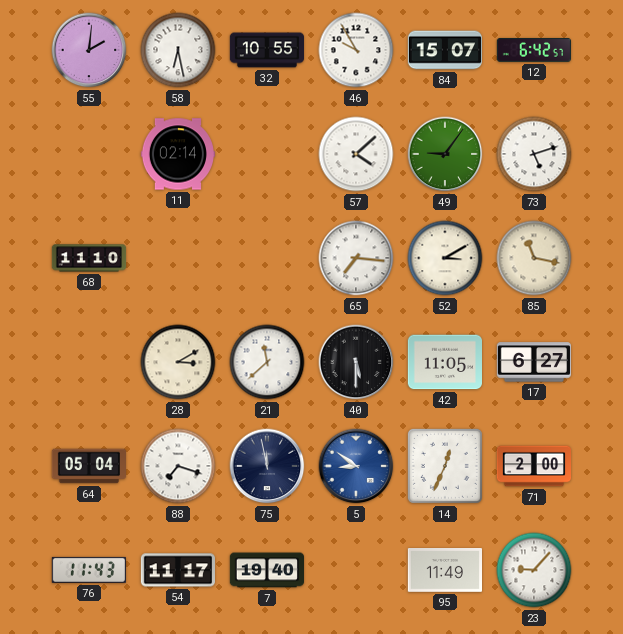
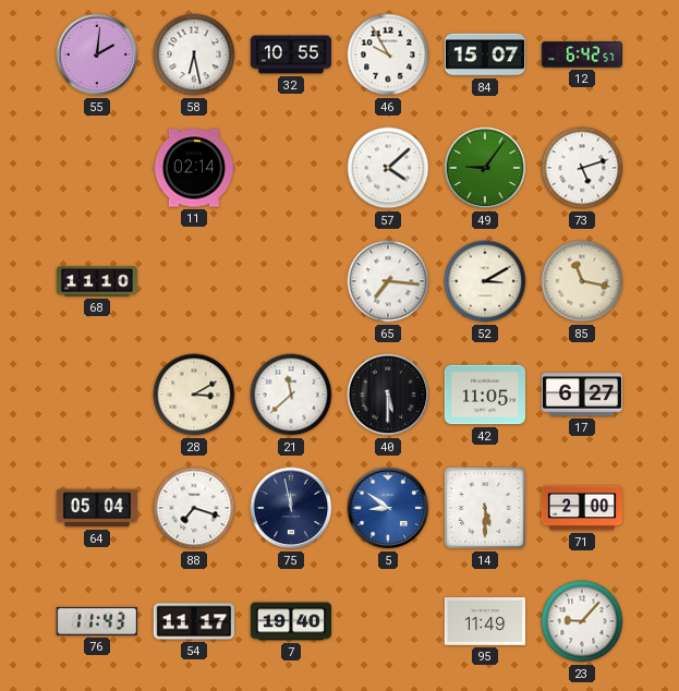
14: 12:34 -> 5:30
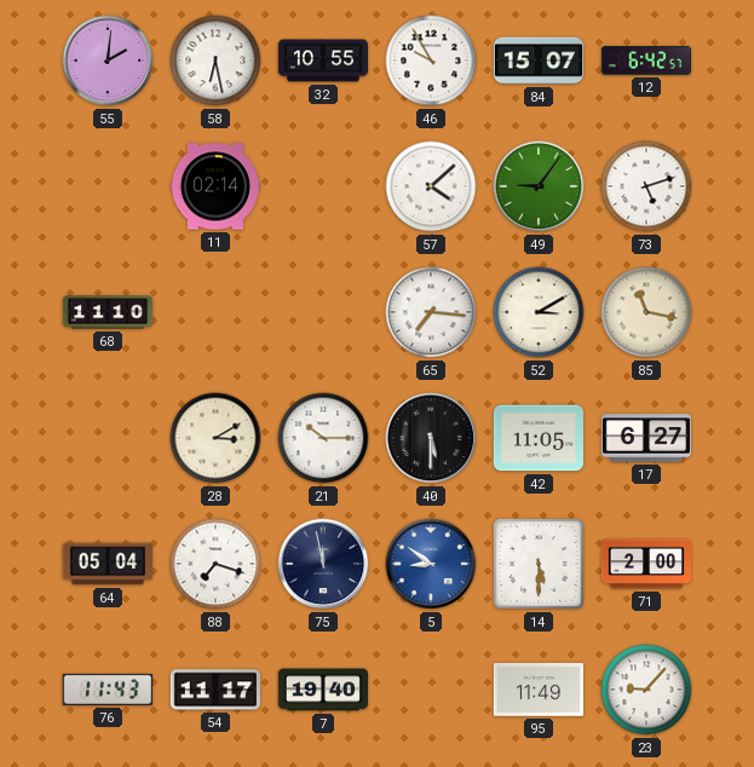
21: 11:38 -> 10:15
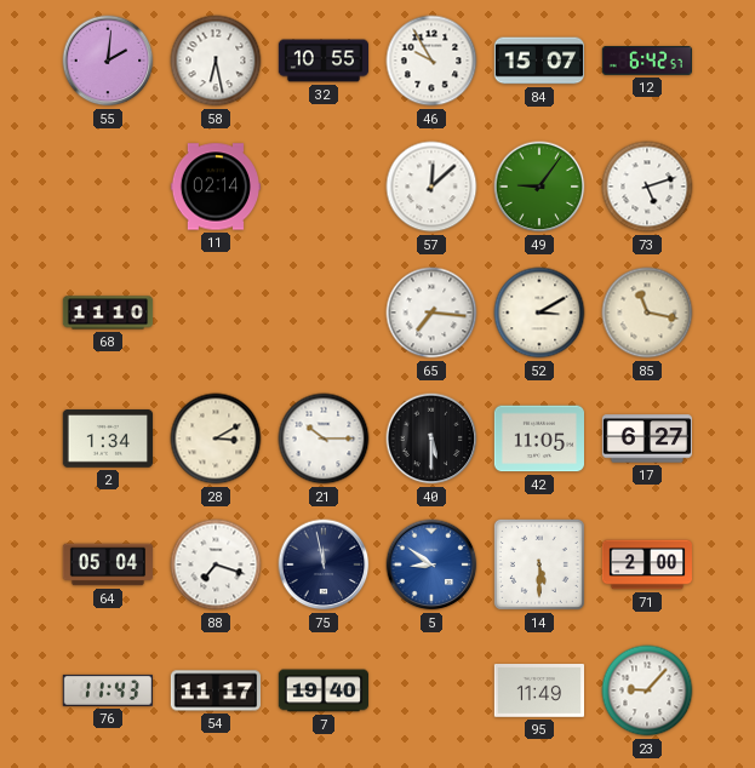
57: 4:08 -> 12:08
2: none -> 1:34
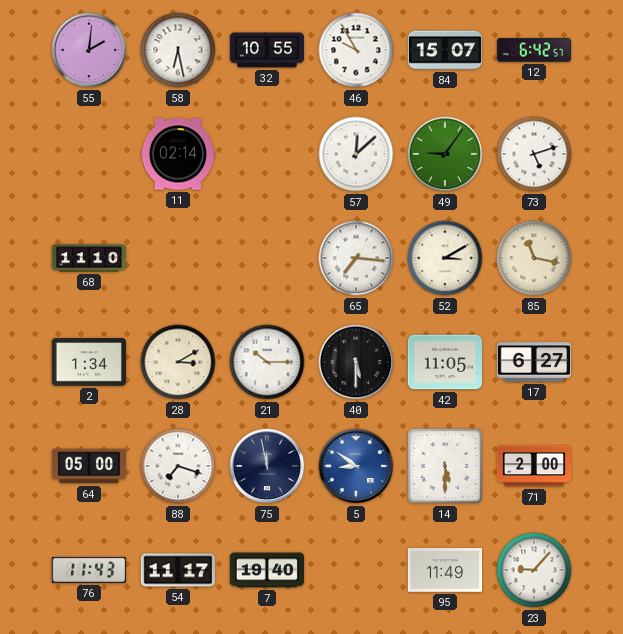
64: 05:04 -> 05:00
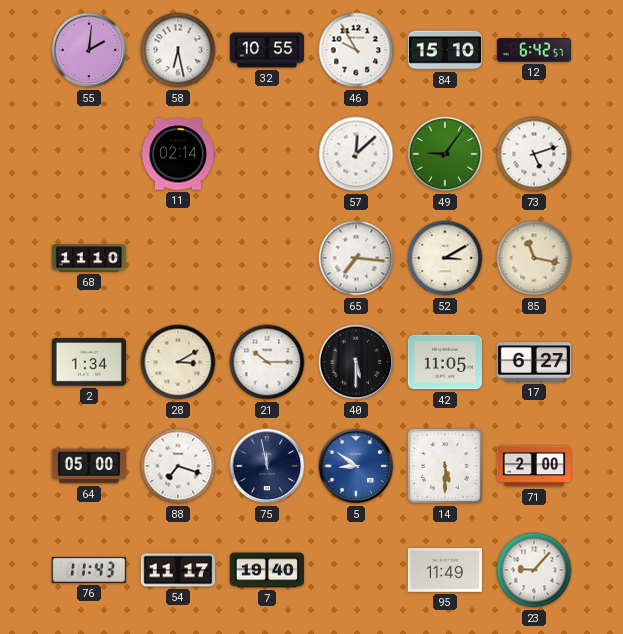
84: 15:07 -> 15:10
